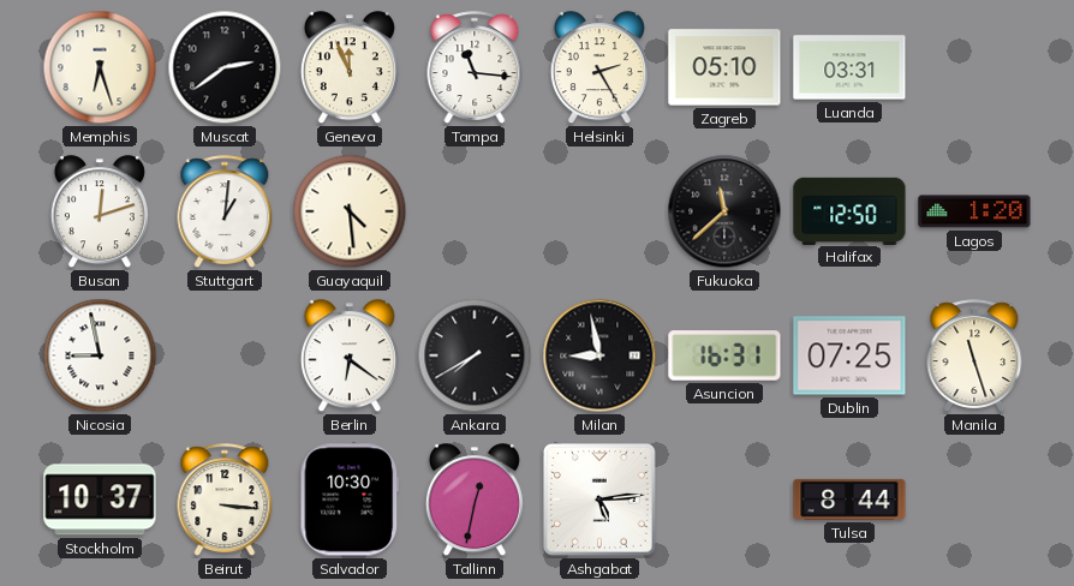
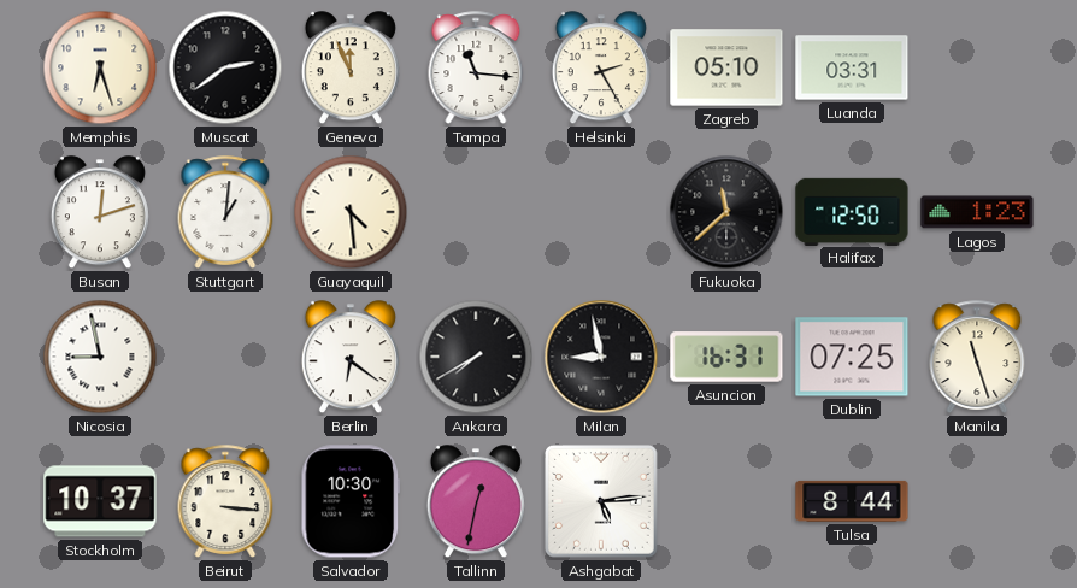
Lagos: 1:20 -> 1:23
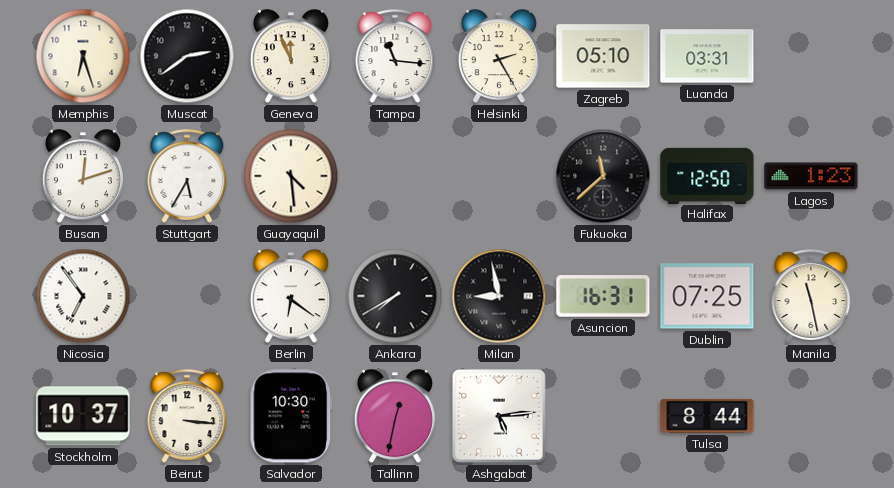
Stuttgart: 1:01 -> 5:35
Nicosia: 8:58 -> 6:54
Manila: 11:27 -> 11:28
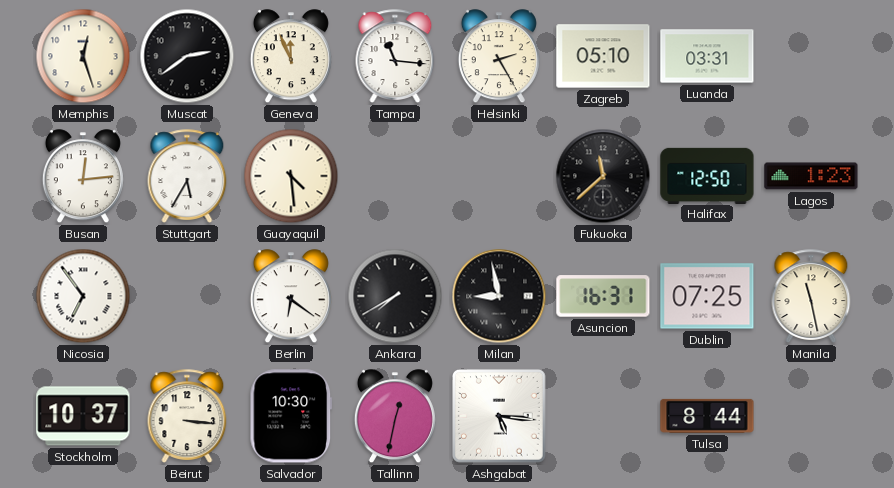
Memphis: 6:27 -> 12:27
Busan: 12:12 -> 12:14
Ashgabat: 5:14 -> 5:16
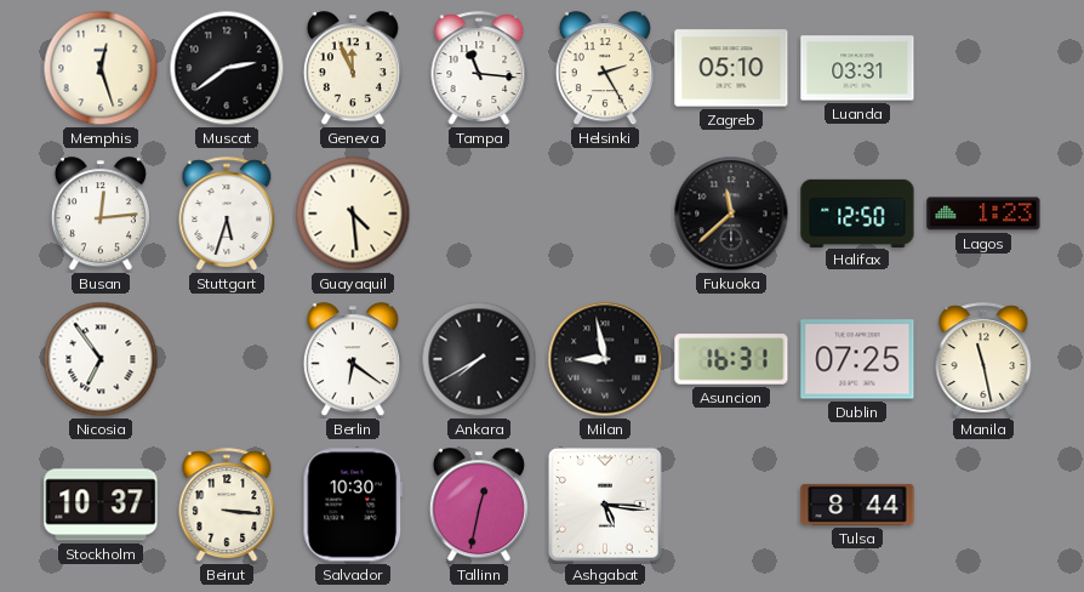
Stuttgart: 5:35 -> 5:33
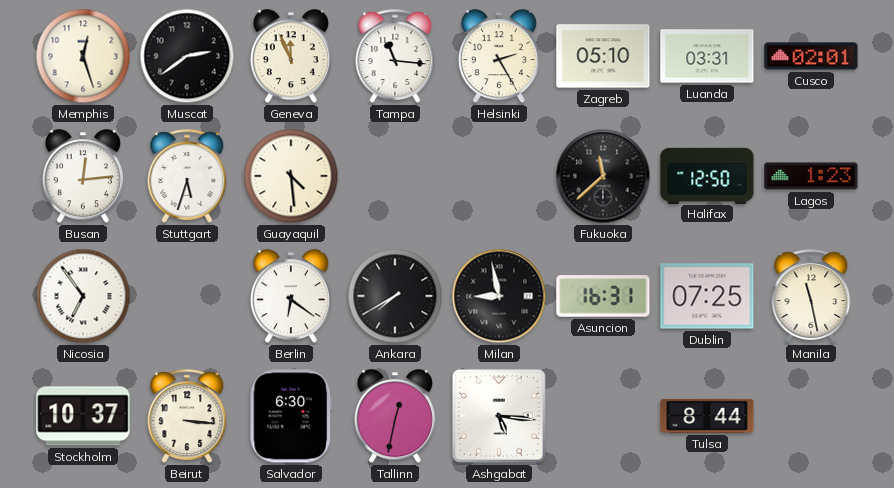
Cusco: none -> 02:01
Salvador: 10:30 -> 6:30
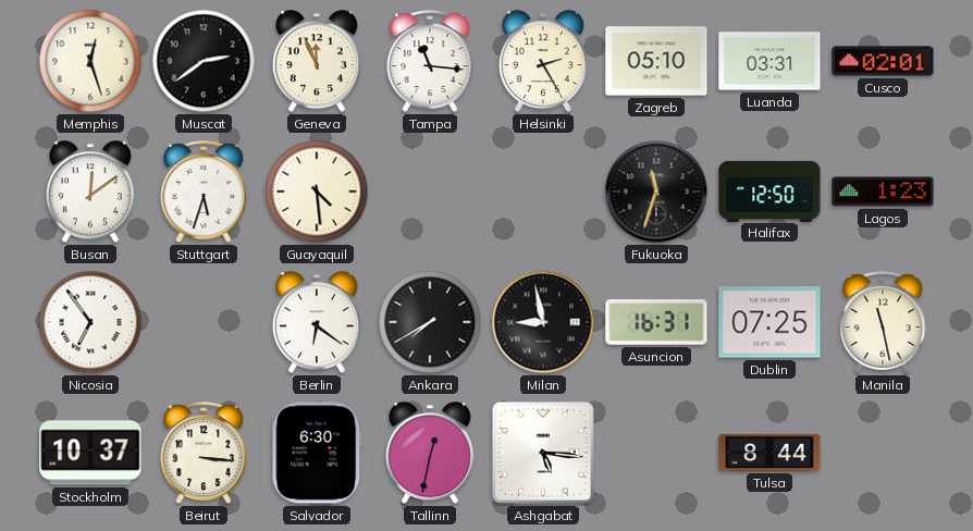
Busan: 12:14 -> 12:09
Fukuoka: 11:38 -> 11:33
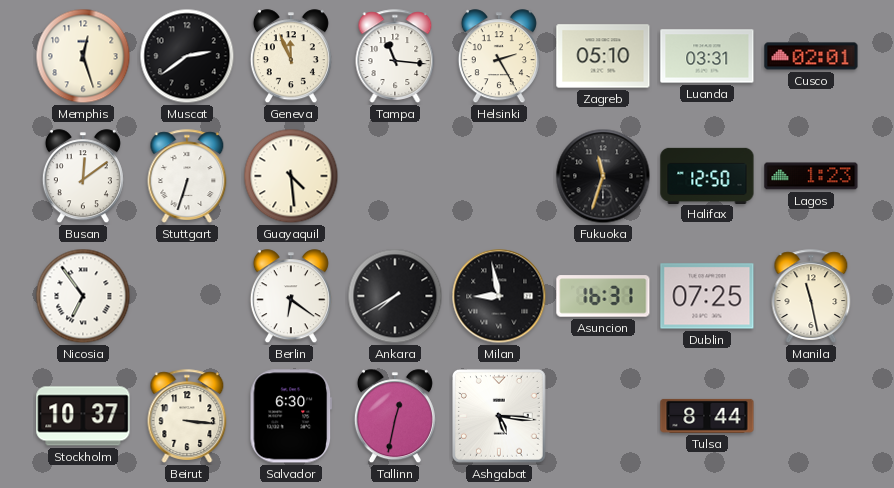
Stuttgart: 5:33 -> 6:33
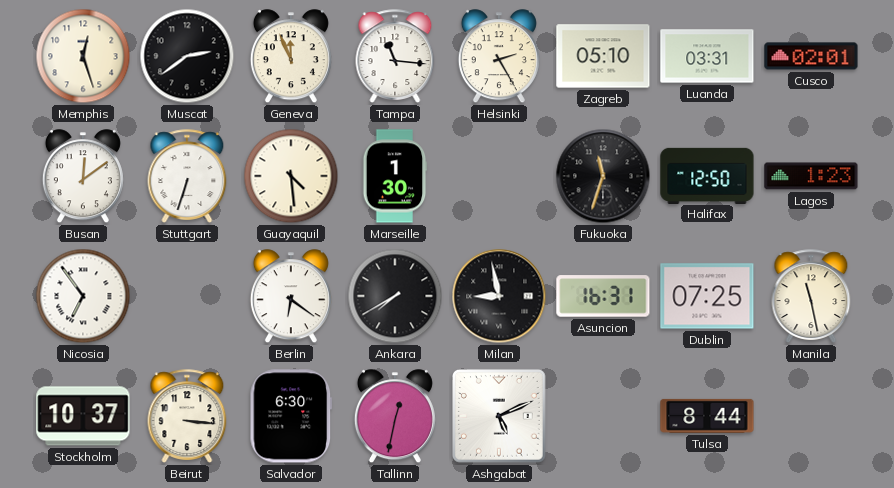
Marseille: none -> 1:30
Ashgabat: 5:16 -> 5:11
